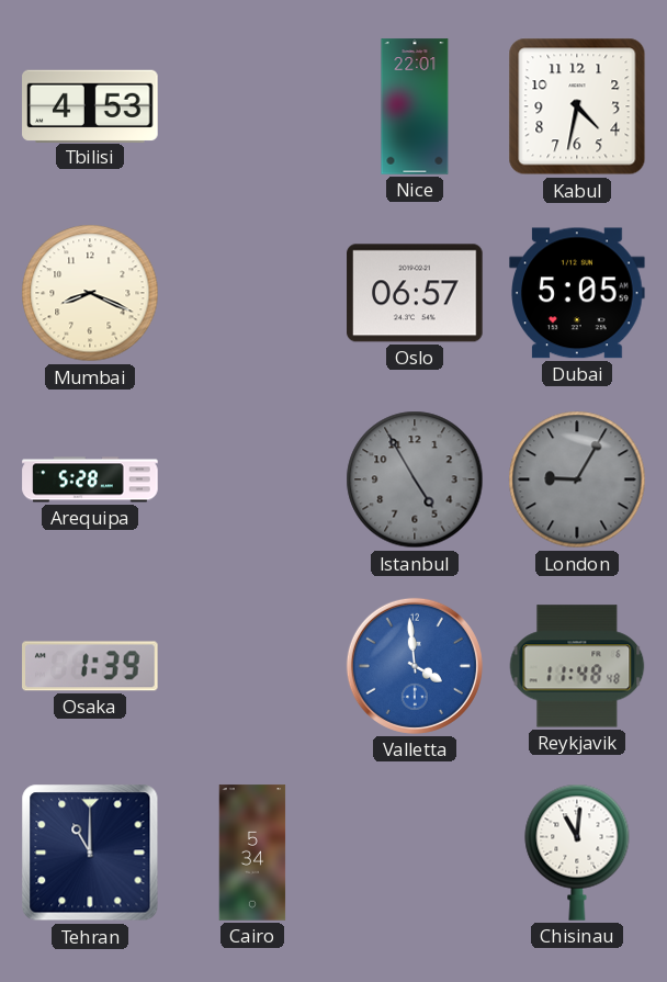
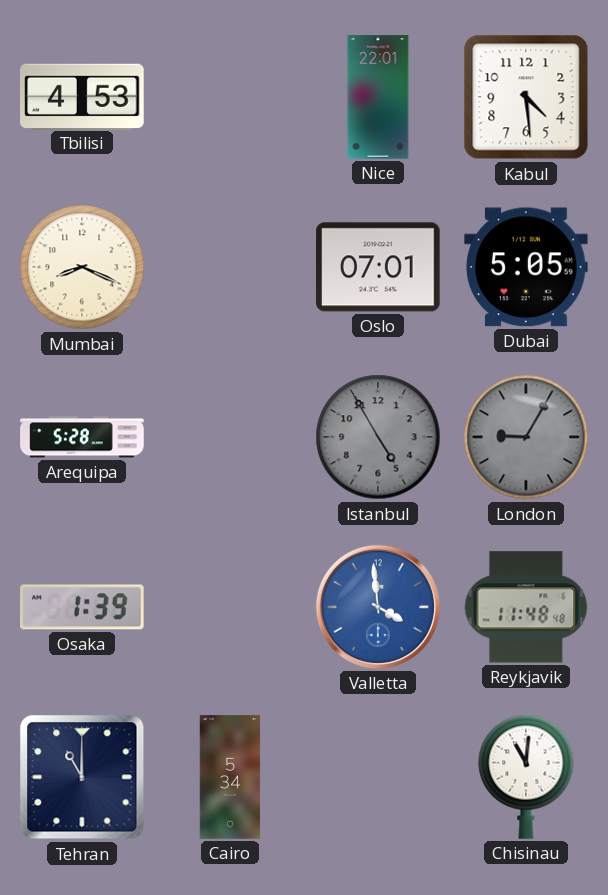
Kabul: 4:32 -> 4:29
Oslo: 06:57 -> 07:01
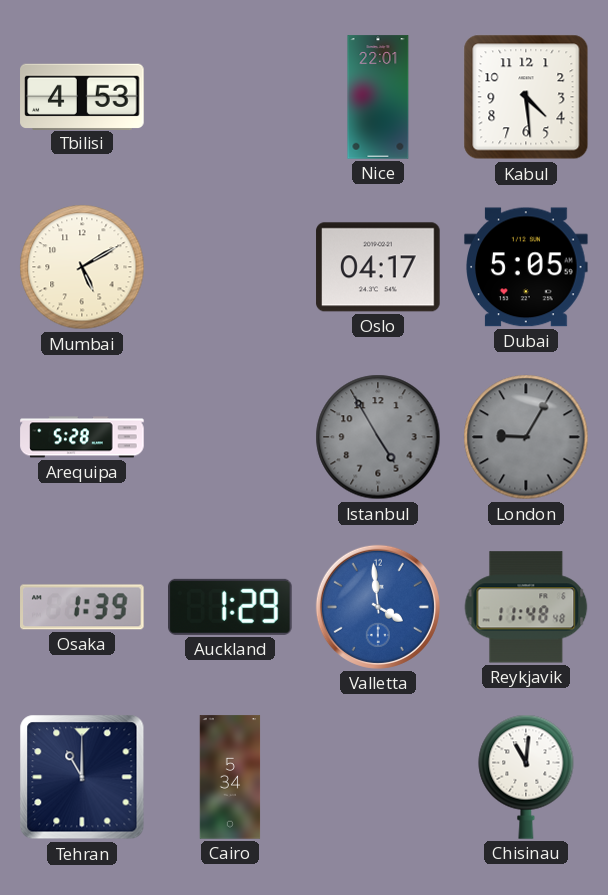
Mumbai: 8:19 -> 5:10
Oslo: 07:01 -> 04:17
Auckland: none -> 1:29
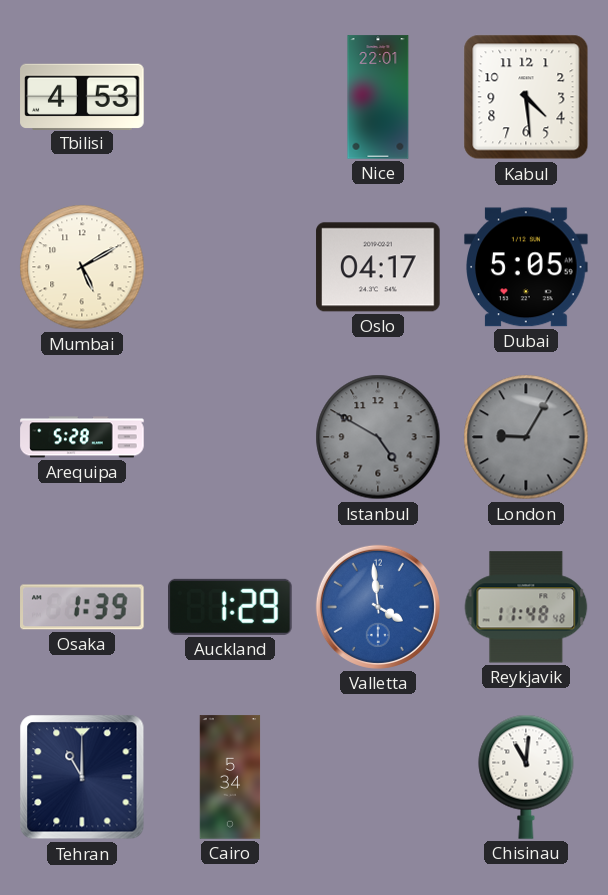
Istanbul: 4:55 -> 4:50
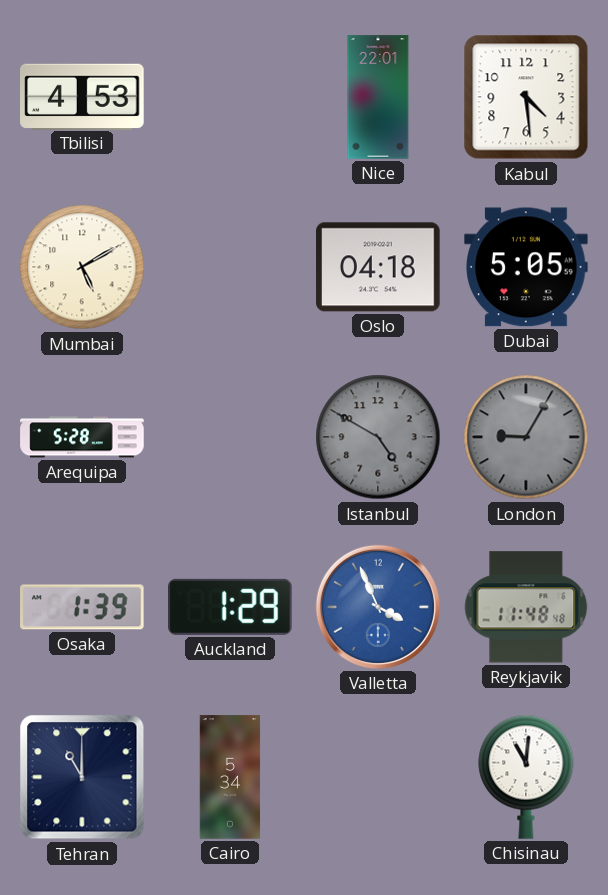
Oslo: 04:17 -> 04:18
Valletta: 3:59 -> 3:56
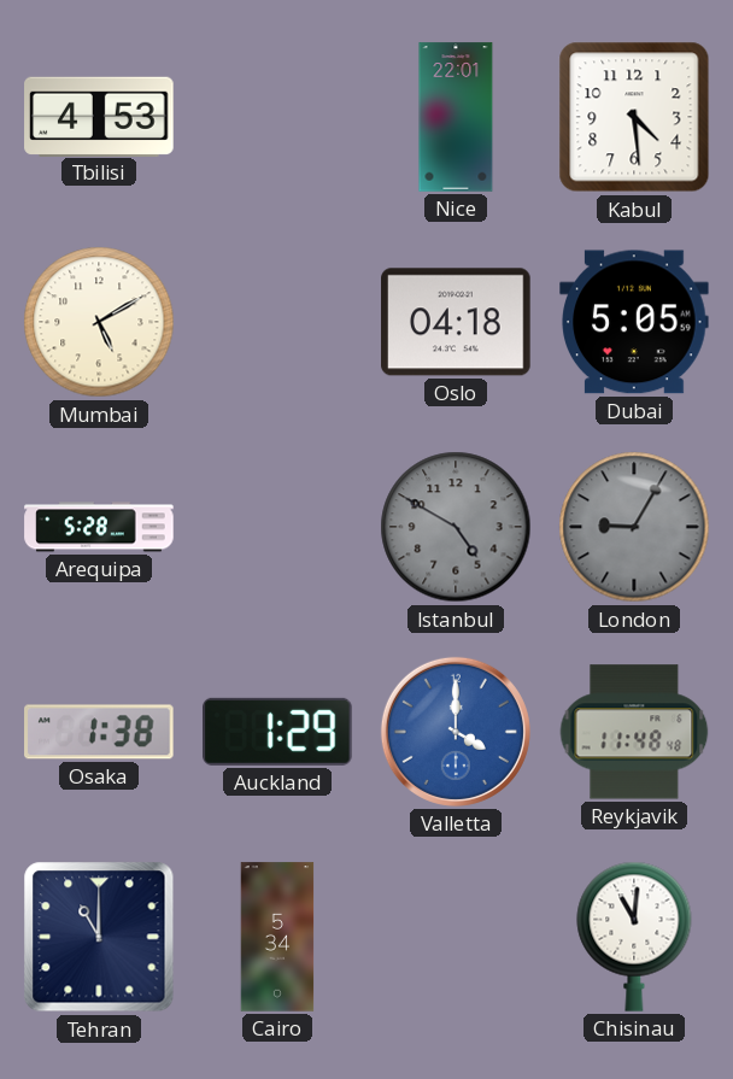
Osaka: 1:39 -> 1:38
Valletta: 3:56 -> 4:00
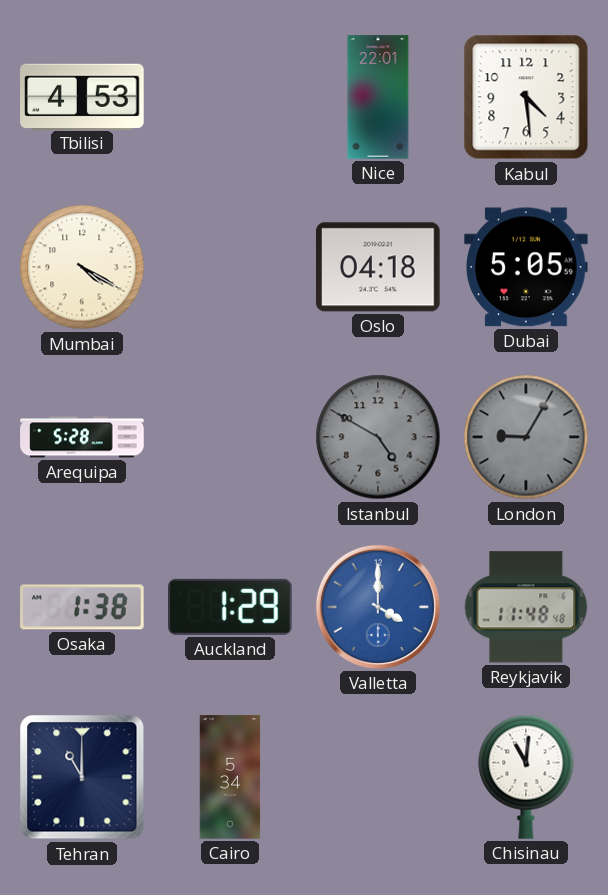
Mumbai: 5:10 -> 4:20
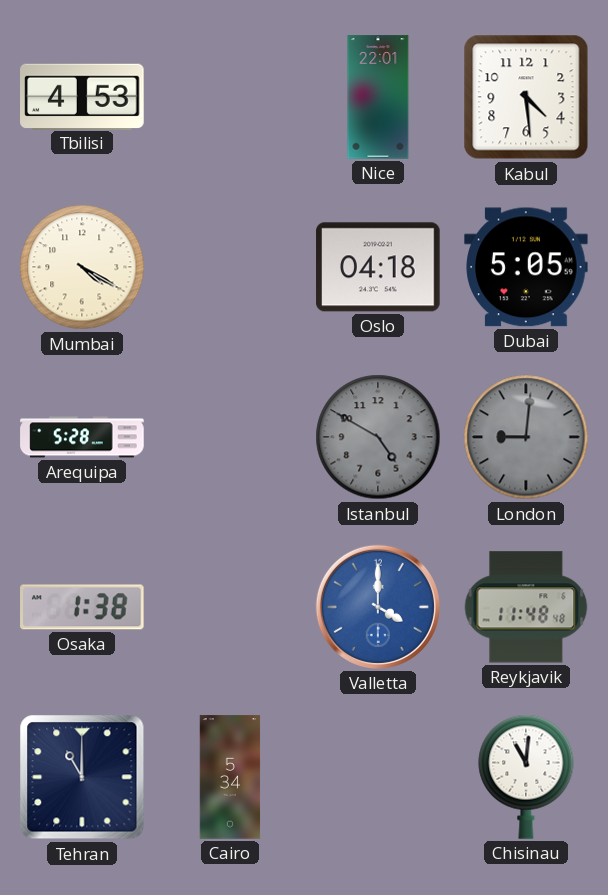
London: 9:05 -> 9:01
Auckland: 1:29 -> none
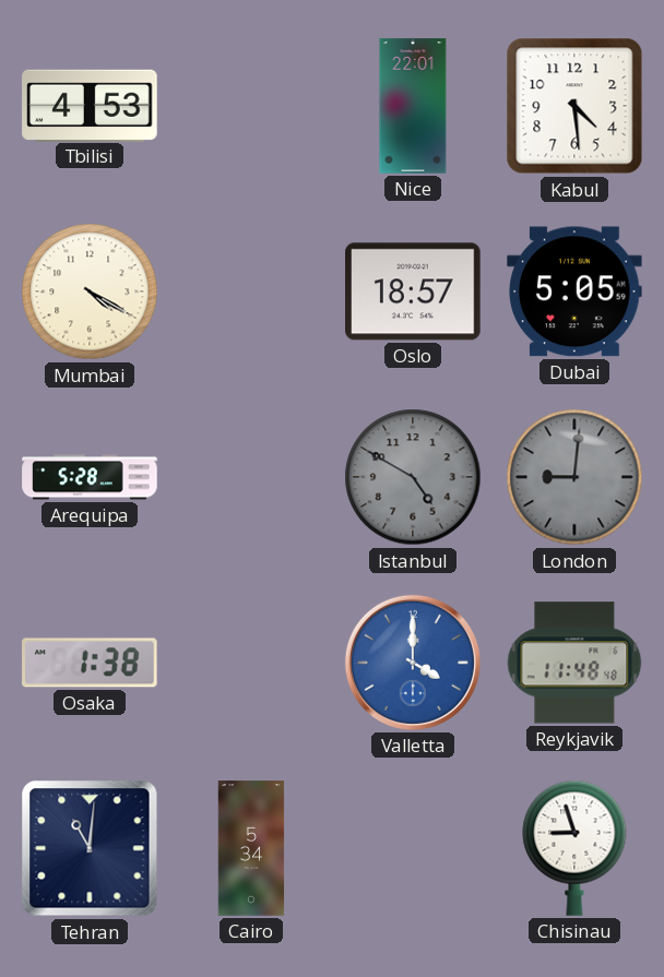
Oslo: 04:18 -> 18:57
Tehran: 11:00 -> 11:01
Chisinau: 11:01 -> 8:57
